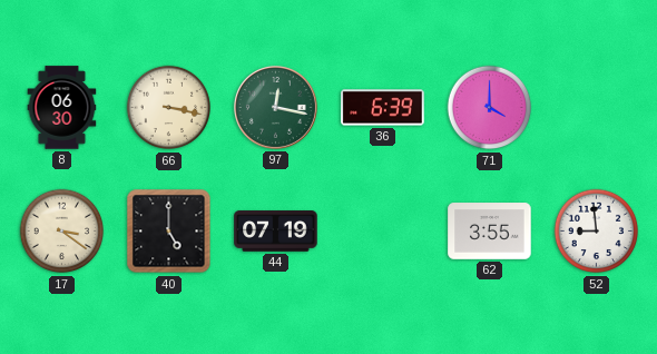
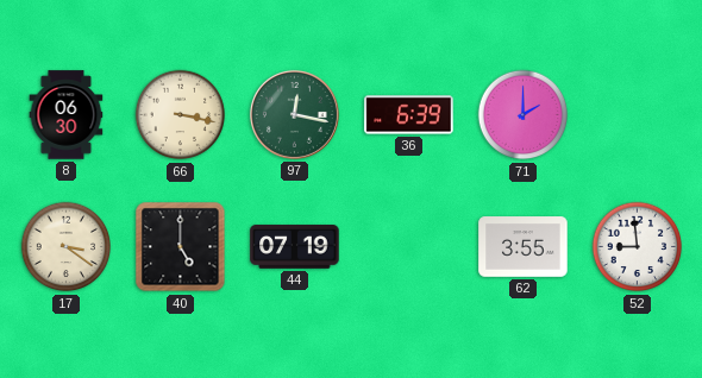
71: 4:00 -> 2:00
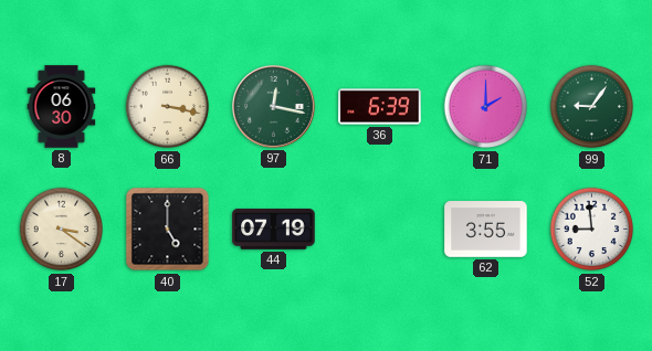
99: none -> 9:06
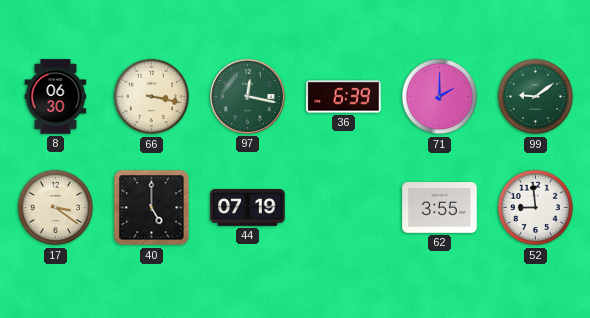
99: 9:06 -> 9:09
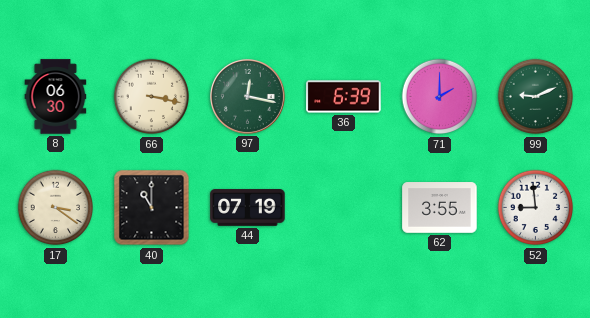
99: 9:09 -> 9:11
40: 5:00 -> 11:00
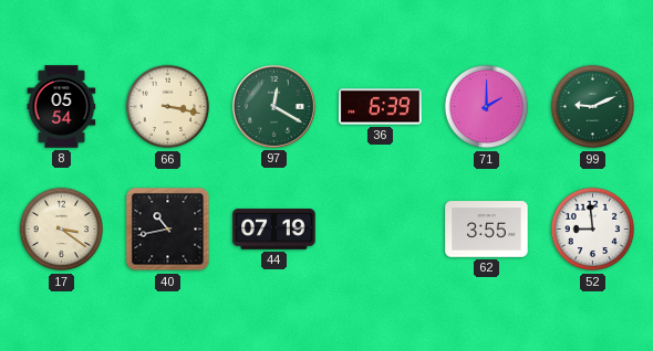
8: 06:30 -> 05:54
97: 12:17 -> 12:20
40: 11:00 -> 10:43
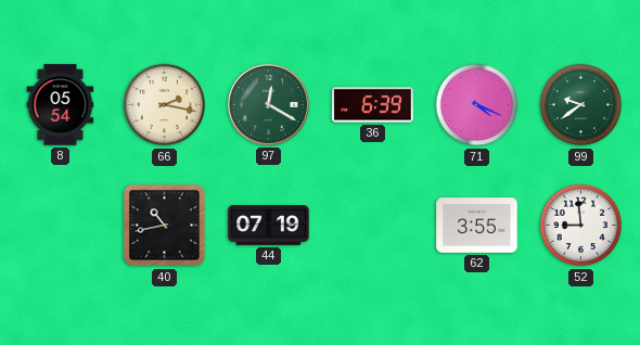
66: 3:17 -> 2:17
71: 2:00 -> 4:19
99: 9:11 -> 9:39
17: 3:21 -> none
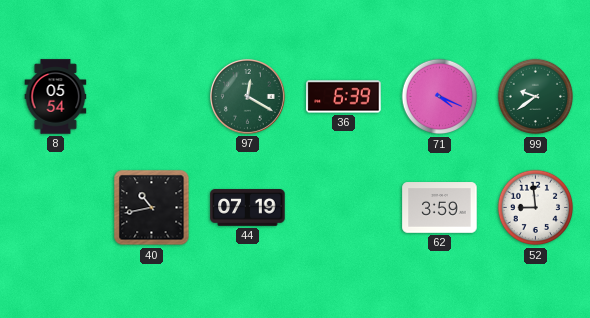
66: 2:17 -> none
62: 3:55 -> 3:59
